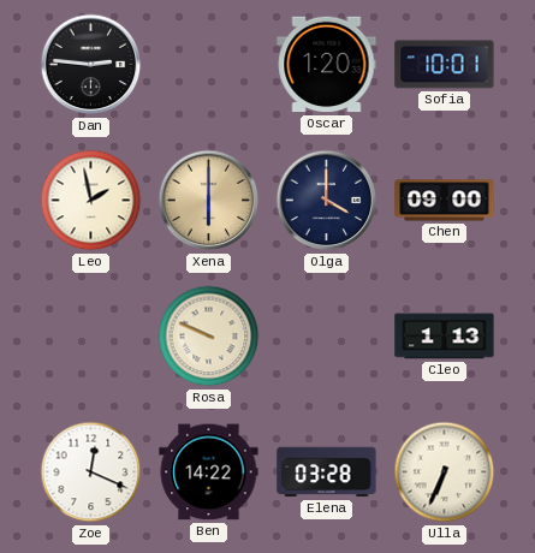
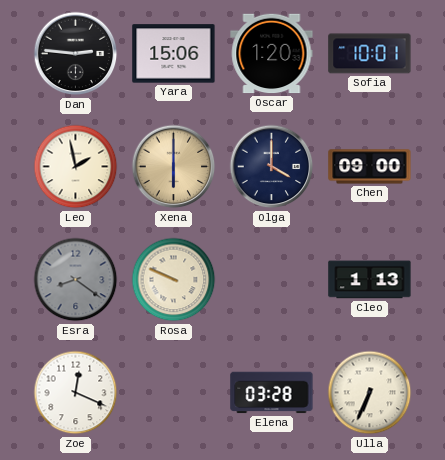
Yara: none -> 15:06
Esra: none -> 8:21
Ben: 14:22 -> none
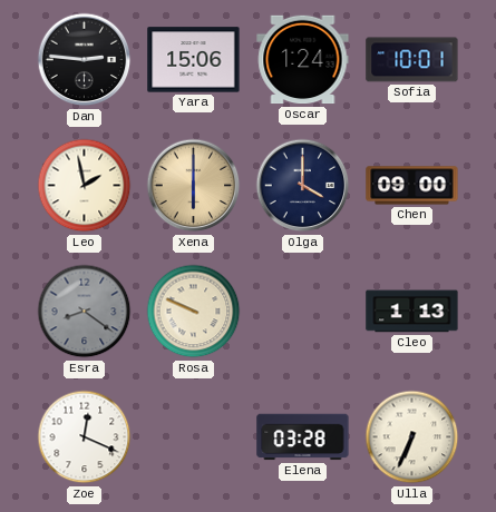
Oscar: 1:20 -> 1:24
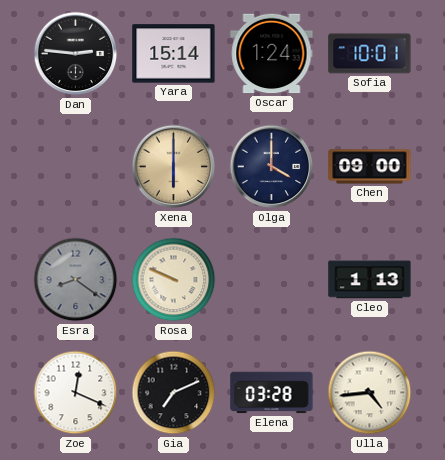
Yara: 15:06 -> 15:14
Leo: 1:58 -> none
Gia: none -> 7:11
Ulla: 6:34 -> 4:44
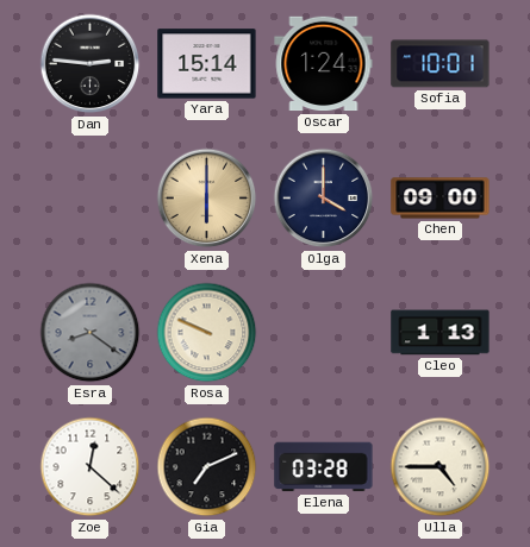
Zoe: 12:19 -> 12:22
Ulla: 4:44 -> 4:45
